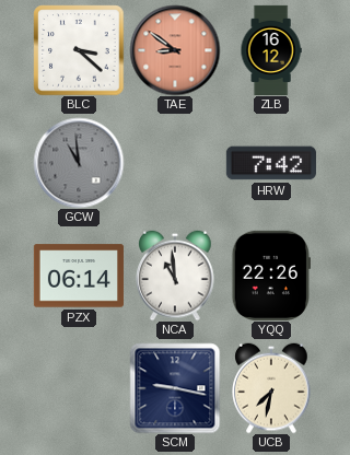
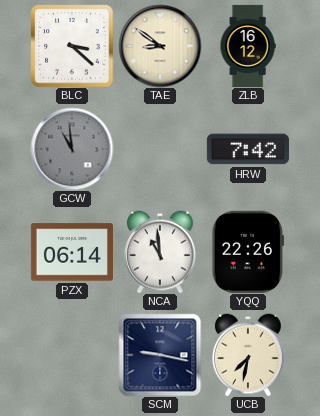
TAE dial: salmon -> cream
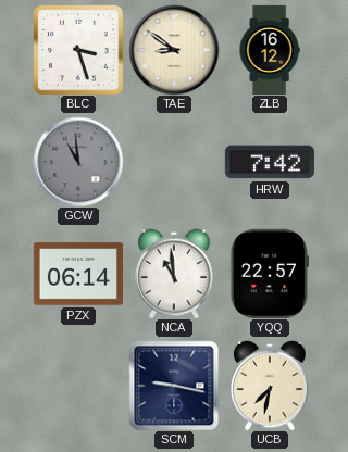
BLC: 3:22 -> 3:27
YQQ: 22:26 -> 22:57
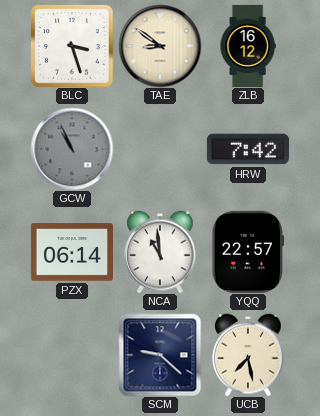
GCW: 10:59 -> 10:56
SCM: 9:17 -> 9:22
UCB: 7:32 -> 7:28
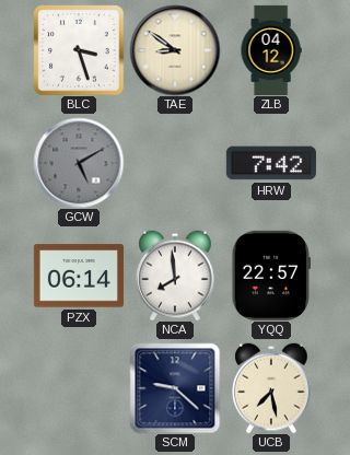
ZLB: 16:12 -> 04:12
GCW: 10:56 -> 5:10
NCA: 10:59 -> 7:59
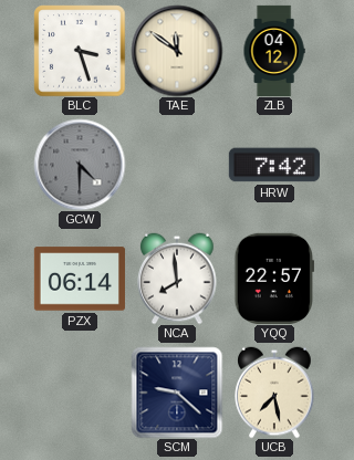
TAE: 8:51 -> 11:51
GCW: 5:10 -> 4:30
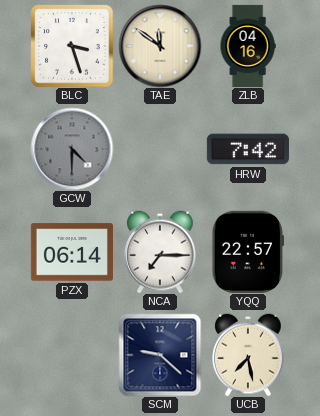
ZLB: 04:12 -> 04:16
NCA: 7:59 -> 7:15
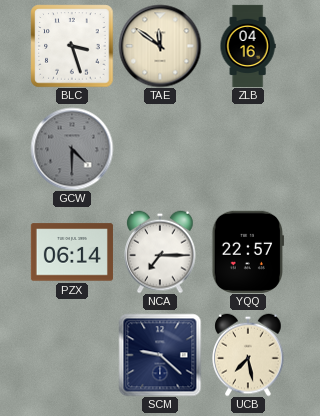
HRW: 7:42 -> none
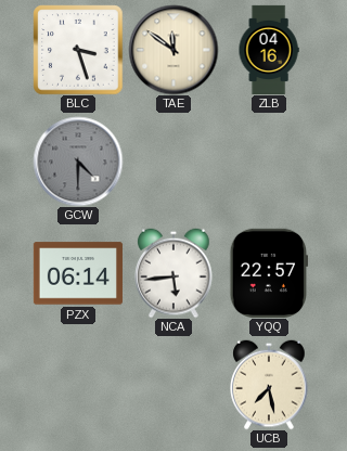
NCA: 7:15 -> 5:44
SCM: 9:22 -> none
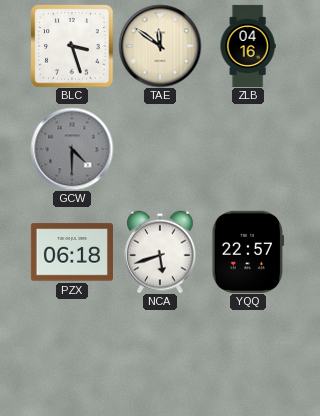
PZX: 06:14 -> 06:18
NCA: 5:44 -> 5:42
UCB: 7:28 -> none
